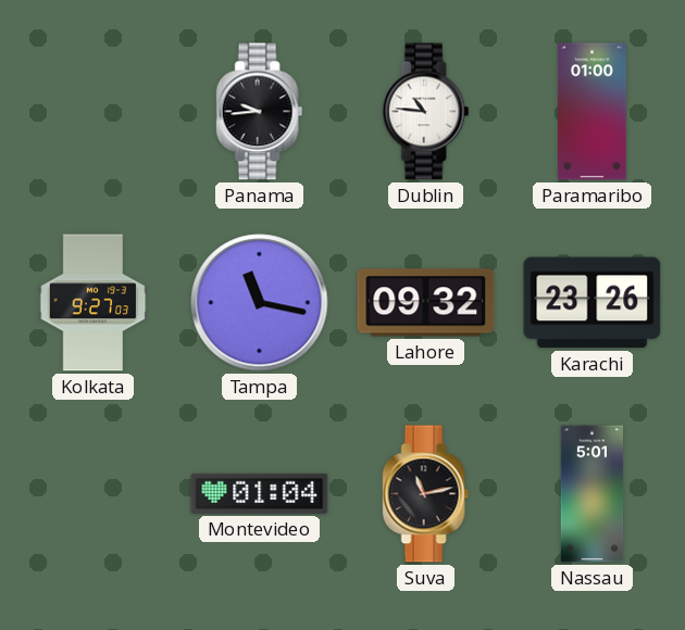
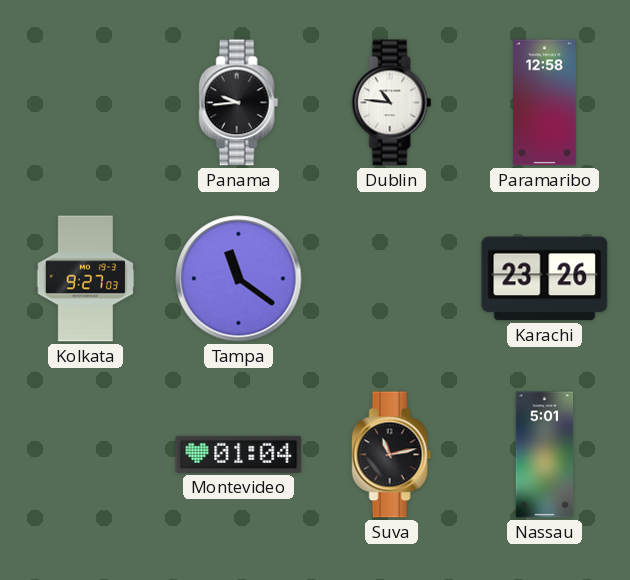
Paramaribo: 01:00 -> 12:58
Tampa: 11:17 -> 11:21
Lahore: 09:32 -> none
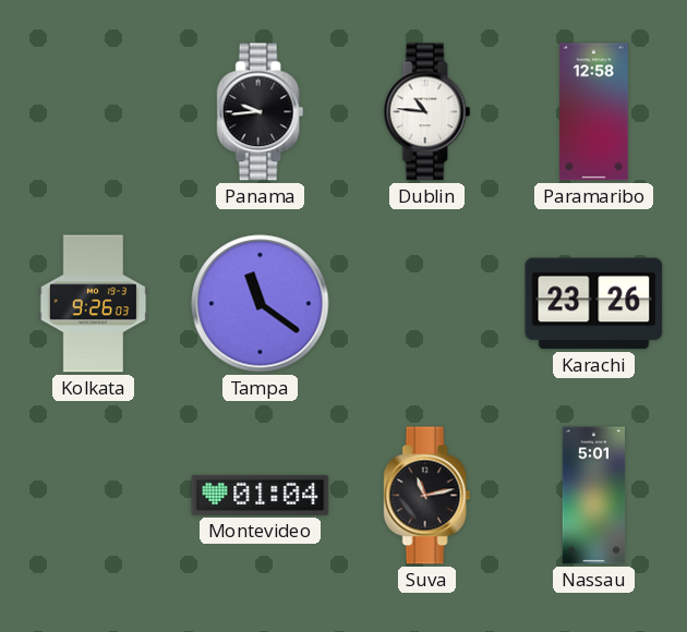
Kolkata: 9:27 -> 9:26
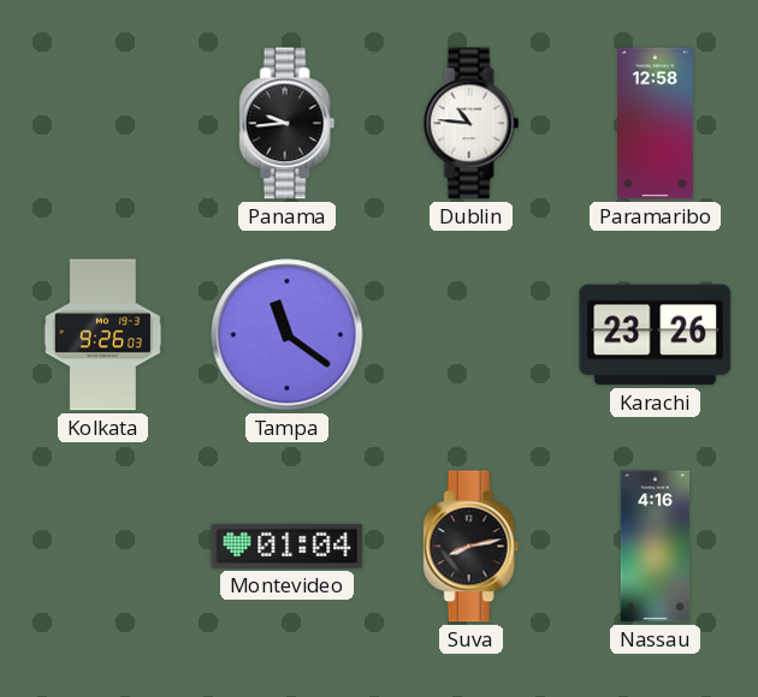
Suva: 11:13 -> 8:13
Nassau: 5:01 -> 4:16
